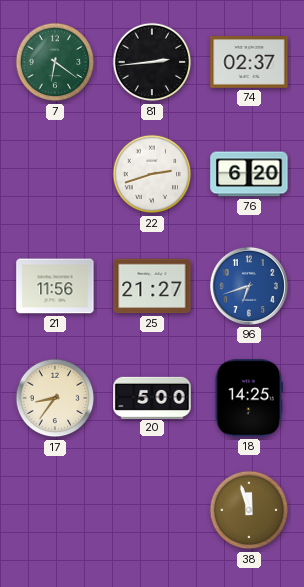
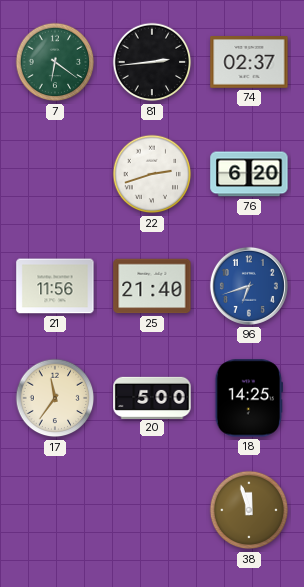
25: 21:27 -> 21:40
17: 8:36 -> 11:36
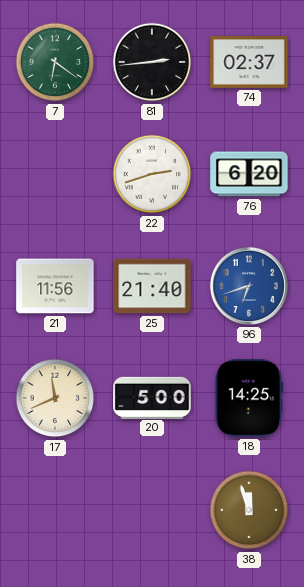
17: 11:36 -> 11:41
